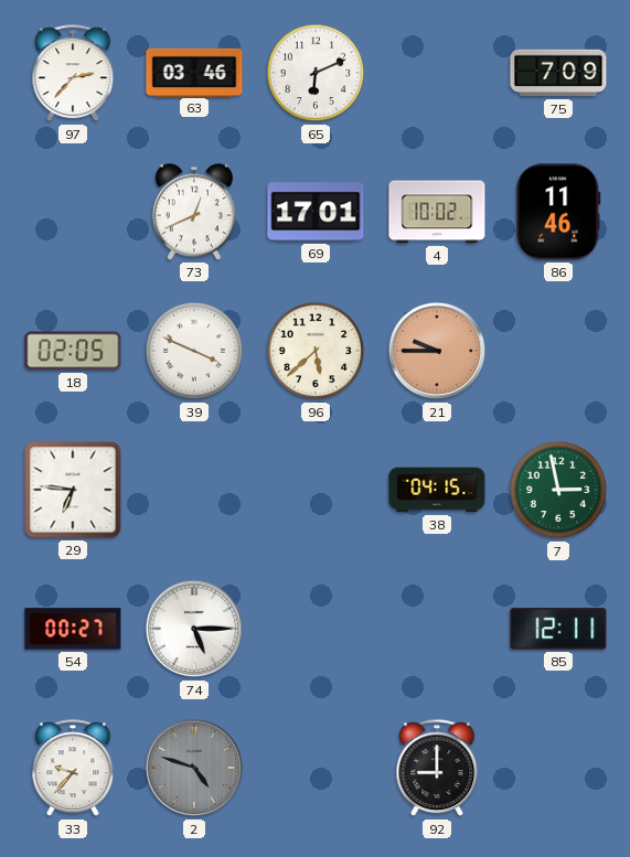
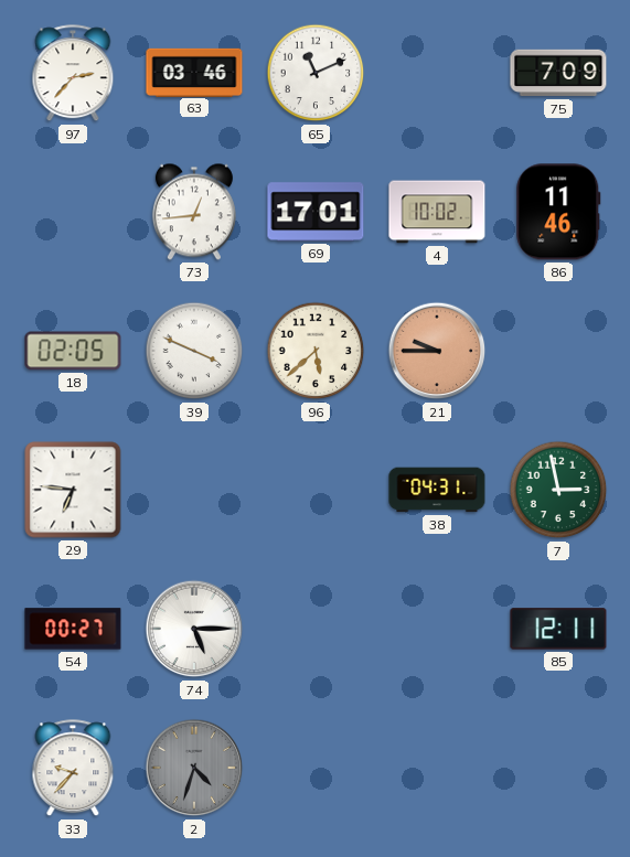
65: 6:11 -> 11:11
73: 12:41 -> 12:44
38: 04:15 -> 04:31
2: 4:48 -> 4:33
92: 9:00 -> none
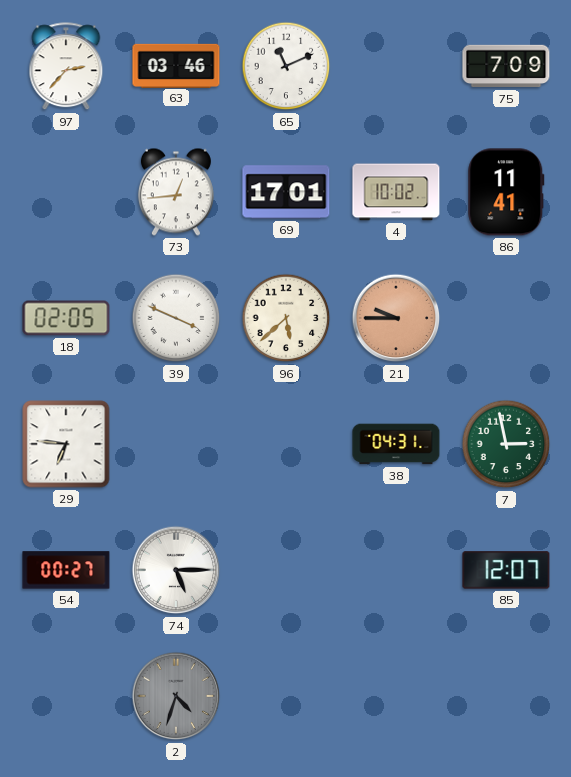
86: 11:46 -> 11:41
85: 12:11 -> 12:07
33: 9:37 -> none
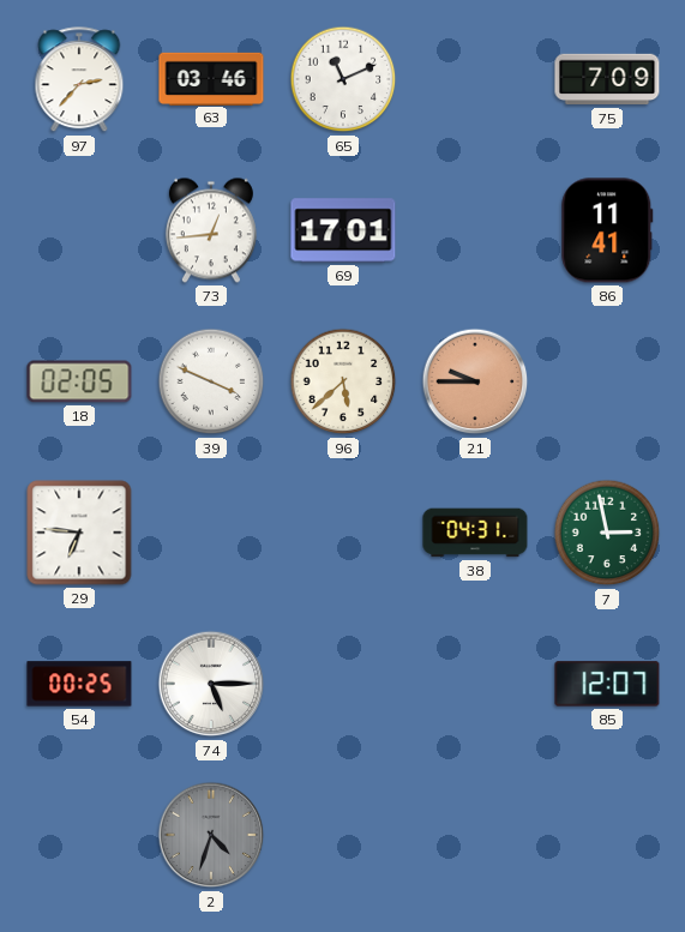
4: 10:02 -> none
54: 00:27 -> 00:25
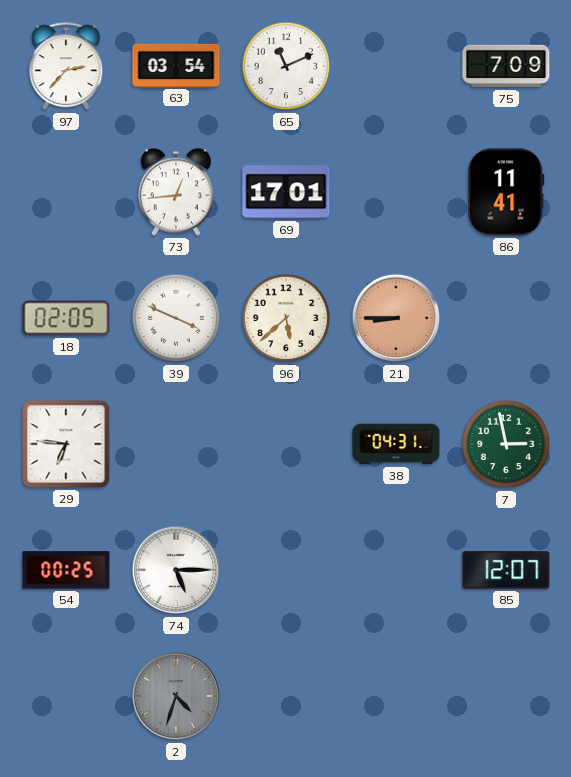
63: 03:46 -> 03:54
21: 9:45 -> 8:45
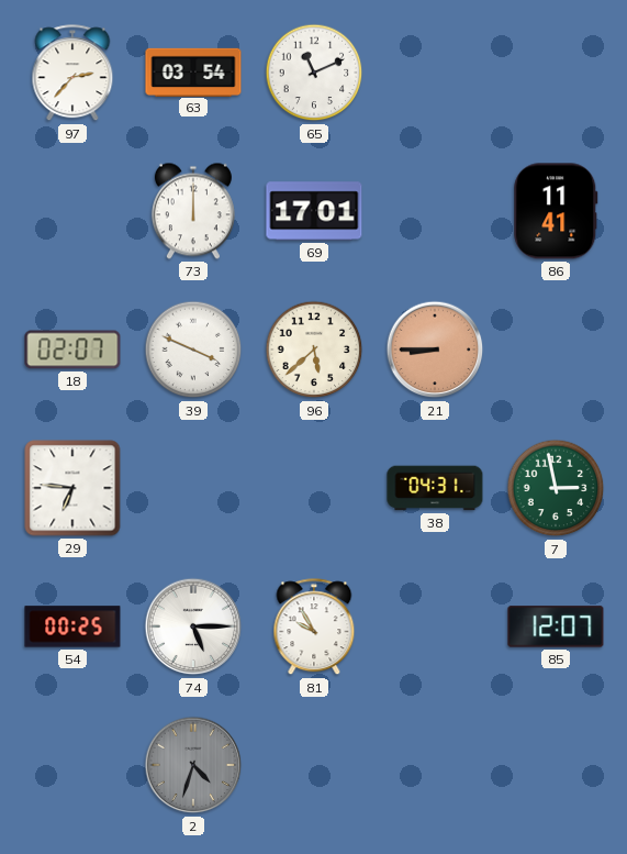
75: 7:09 -> none
73: 12:44 -> 12:00
18: 02:05 -> 02:07
81: none -> 9:55
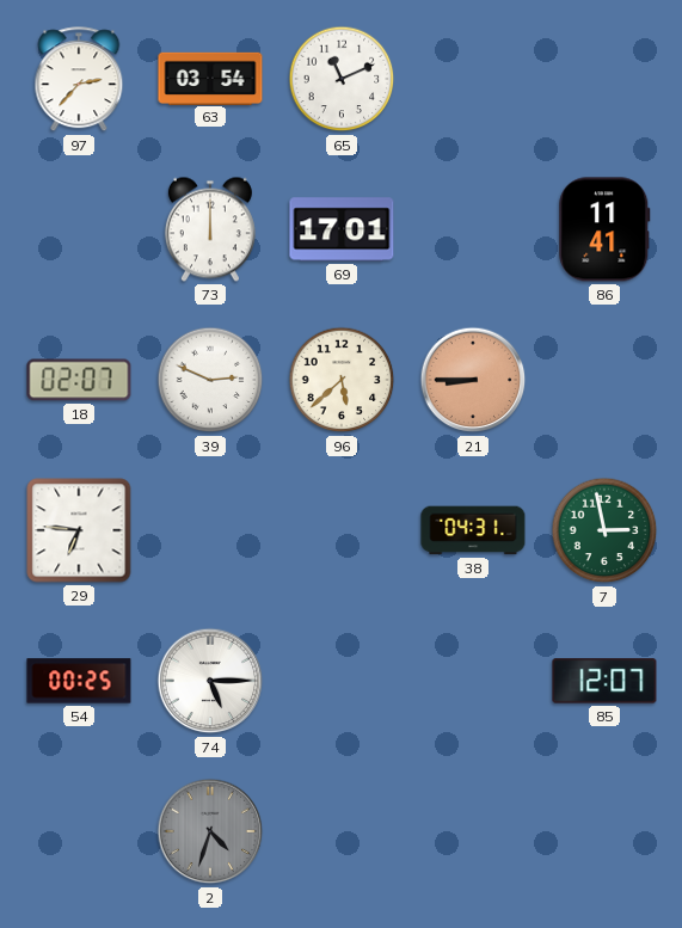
39: 3:49 -> 2:49
81: 9:55 -> none
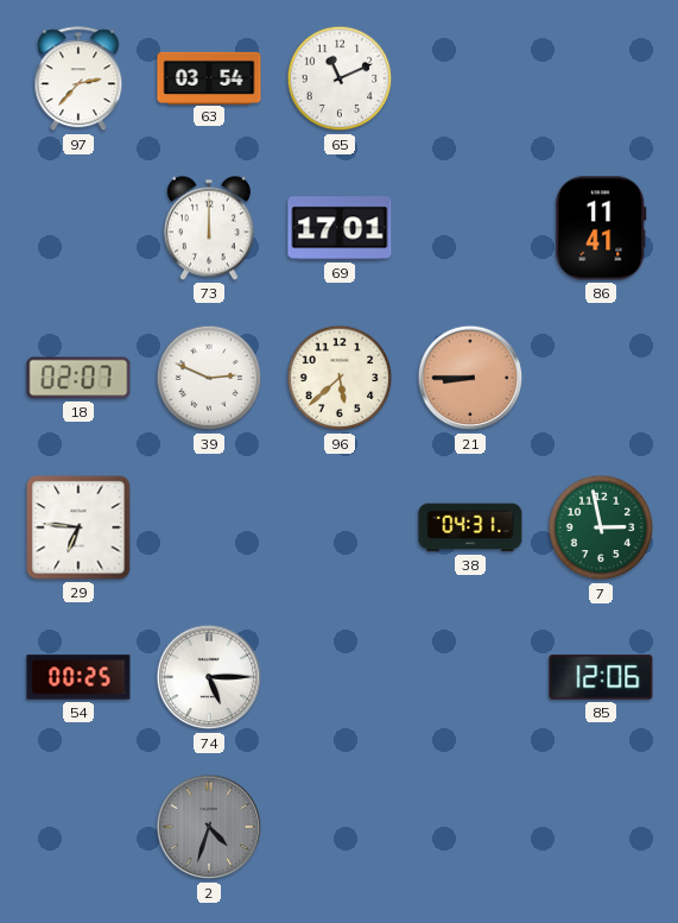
85: 12:07 -> 12:06
